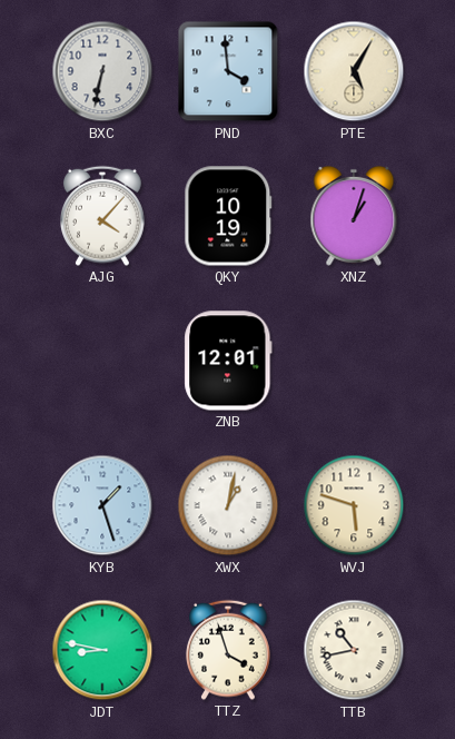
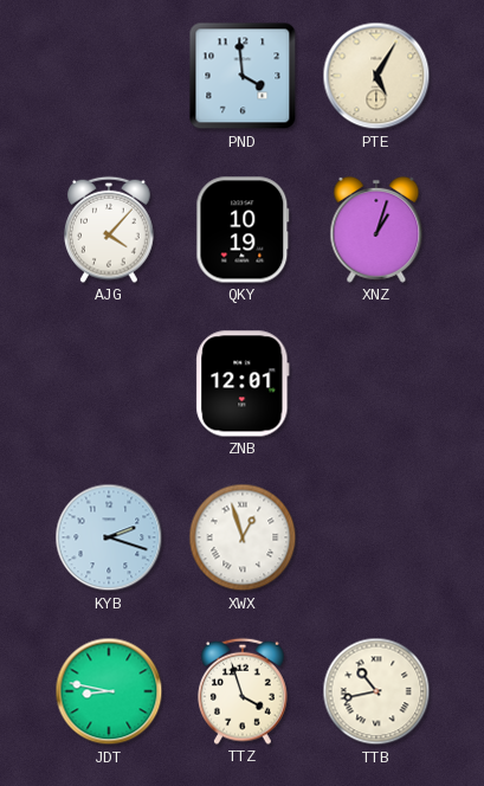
BXC: 6:32 -> none
KYB: 1:27 -> 2:18
XWX: 1:02 -> 12:57
WVJ: 5:48 -> none
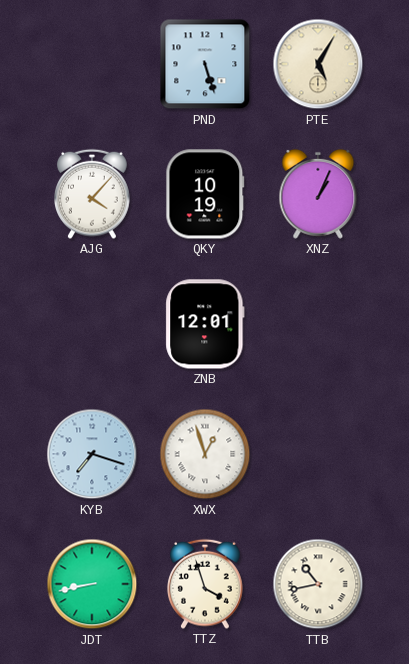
PND: 3:59 -> 5:27
XNZ: 1:03 -> 1:04
KYB: 2:18 -> 7:18
JDT: 8:47 -> 8:43
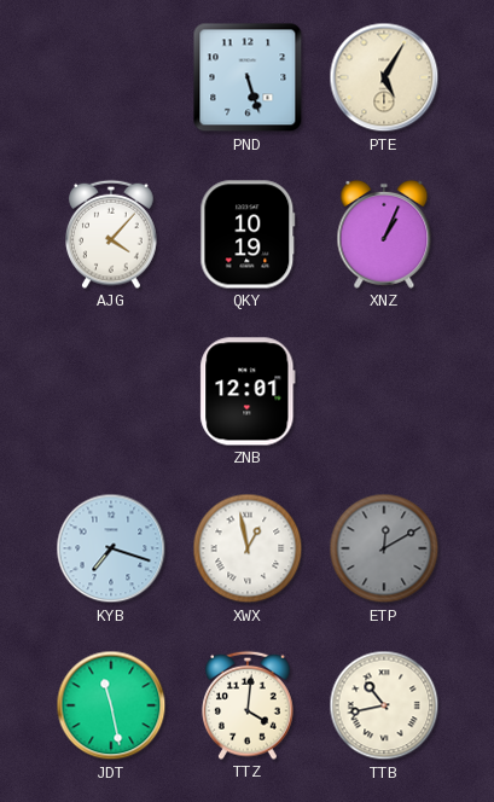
XWX: 12:57 -> 12:58
ETP: none -> 12:10
JDT: 8:43 -> 11:28
TTZ: 3:57 -> 4:01
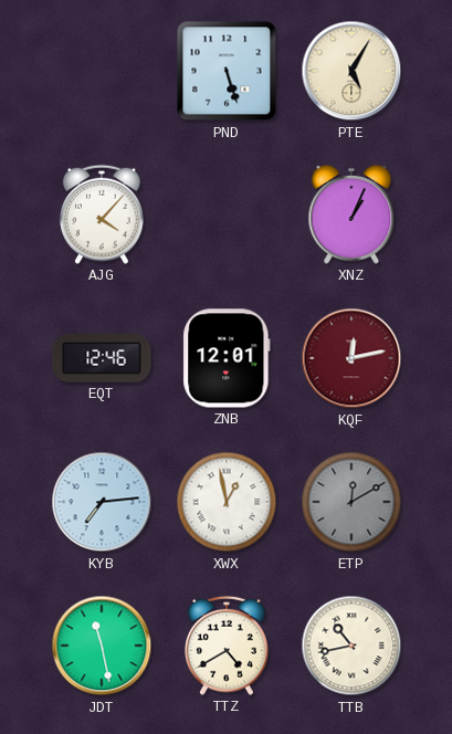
QKY: 10:19 -> none
EQT: none -> 12:46
KQF: none -> 12:13
KYB: 7:18 -> 7:14
TTZ: 4:01 -> 4:40
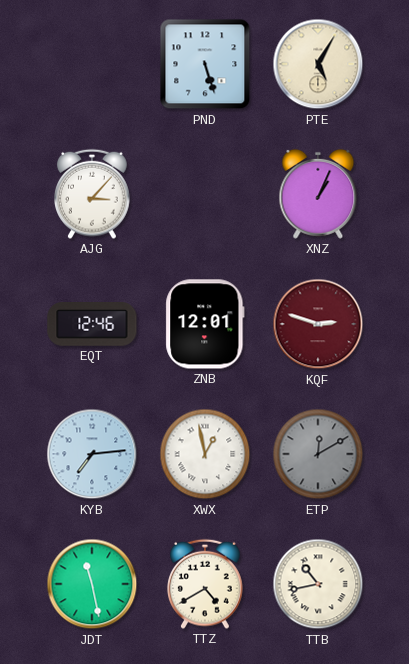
AJG: 4:07 -> 3:07
KQF: 12:13 -> 2:48
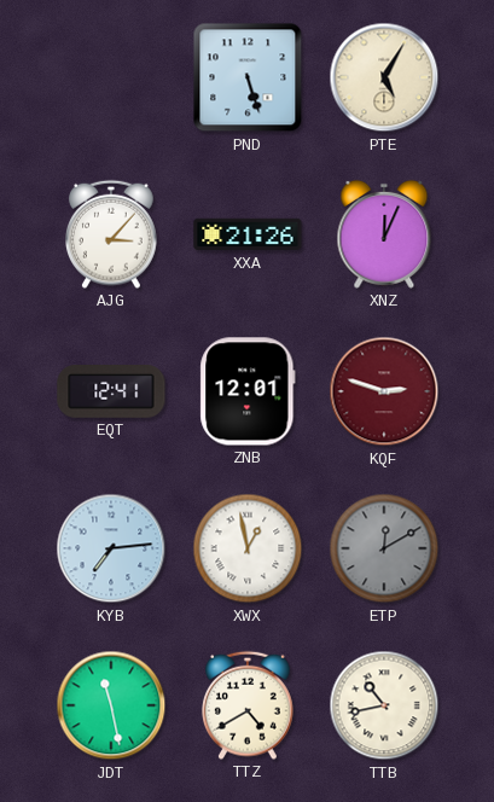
XXA: none -> 21:26
XNZ: 1:04 -> 12:04
EQT: 12:46 -> 12:41
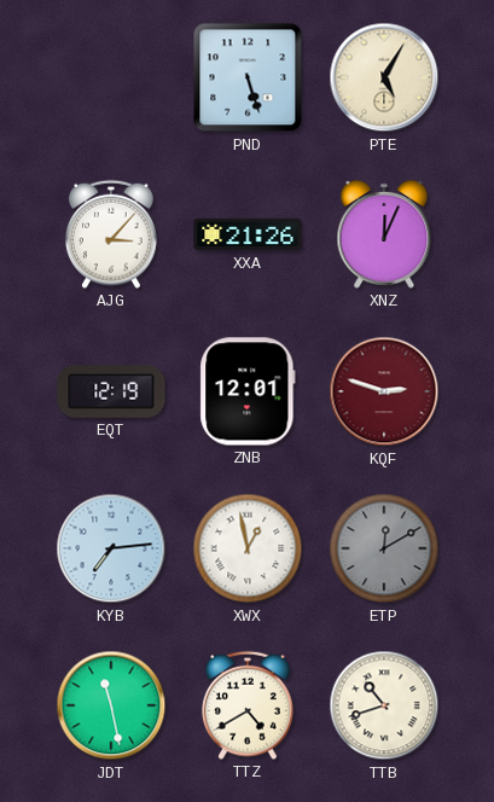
EQT: 12:41 -> 12:19
TTB: 10:43 -> 10:42
